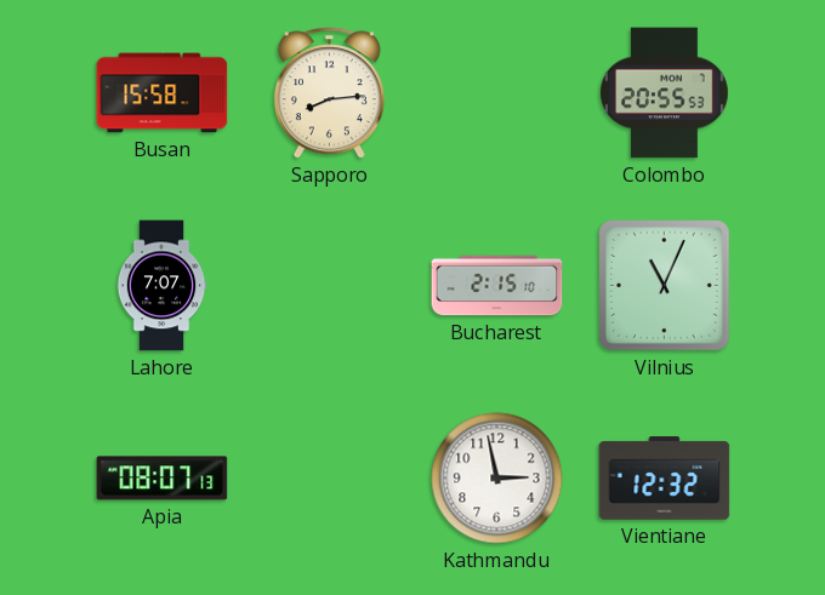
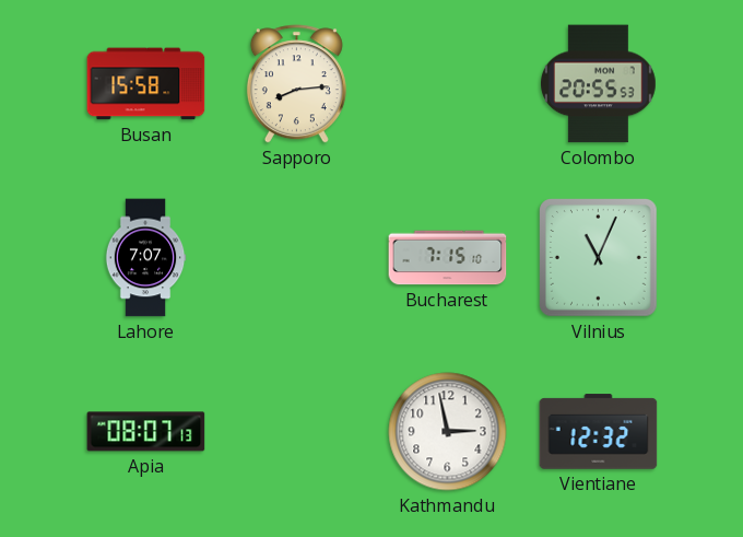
Bucharest: 2:15 -> 7:15
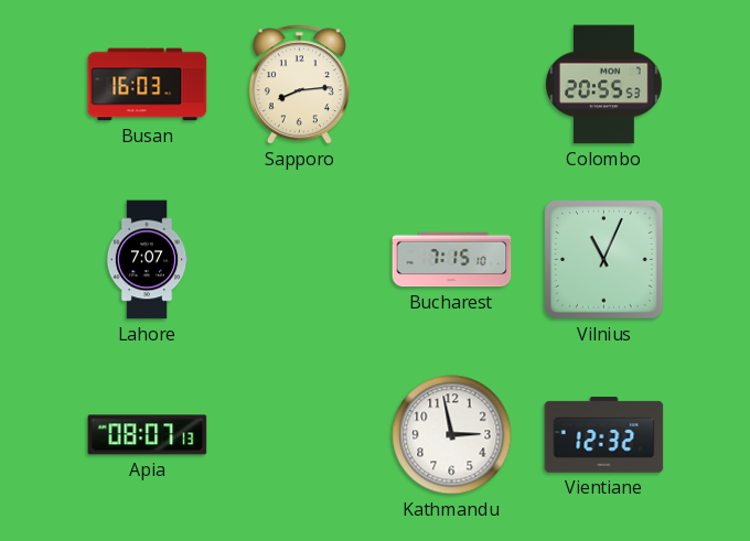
Busan: 15:58 -> 16:03
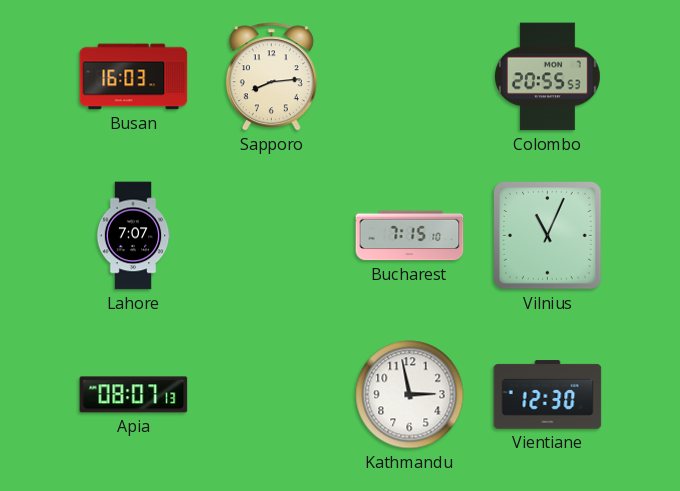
Vientiane: 12:32 -> 12:30
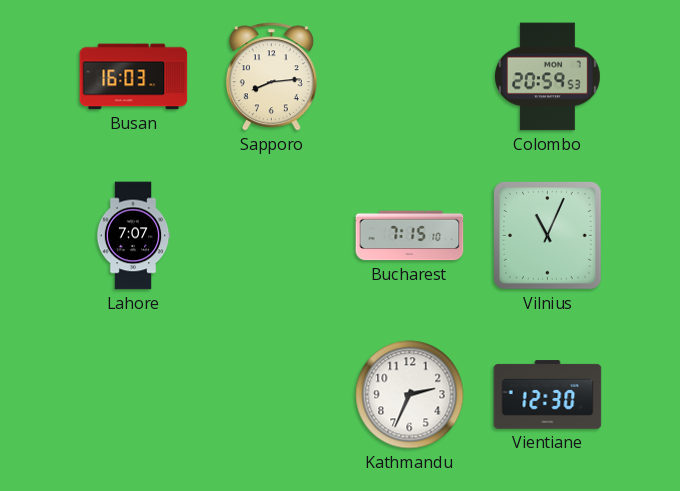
Colombo: 20:55 -> 20:59
Apia: 08:07 -> none
Kathmandu: 2:58 -> 2:34
